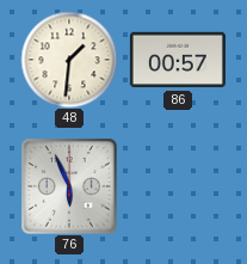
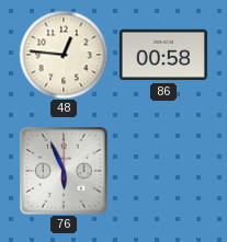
48: 1:31 -> 12:46
86: 00:57 -> 00:58
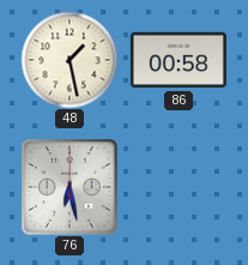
48: 12:46 -> 1:28
76: 5:56 -> 6:28
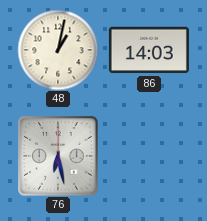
48: 1:28 -> 1:02
86: 00:58 -> 14:03
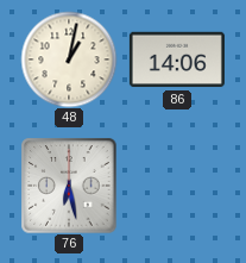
86: 14:03 -> 14:06
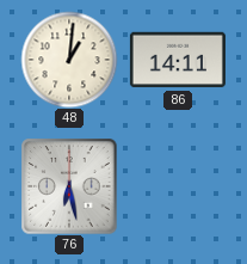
48: 1:02 -> 1:01
86: 14:06 -> 14:11
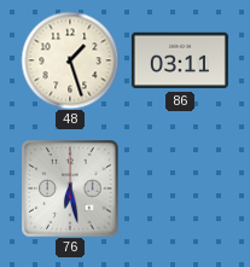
48: 1:01 -> 1:27
86: 14:11 -> 03:11
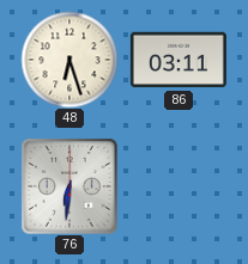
48: 1:27 -> 6:27
76: 6:28 -> 6:31
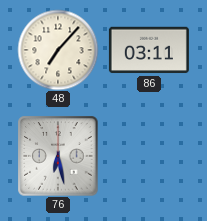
48: 6:27 -> 7:07
76: 6:31 -> 6:28
